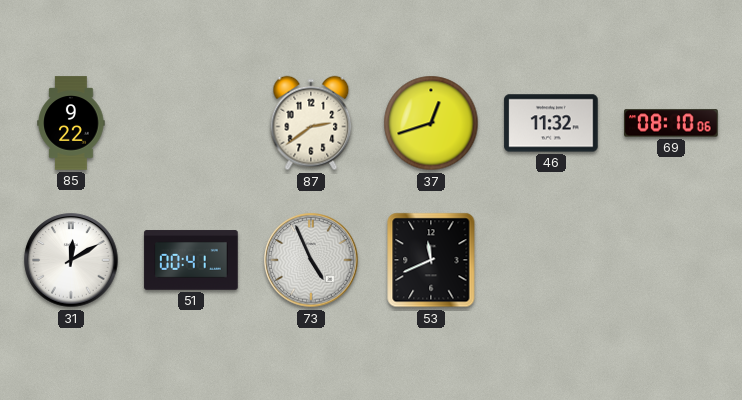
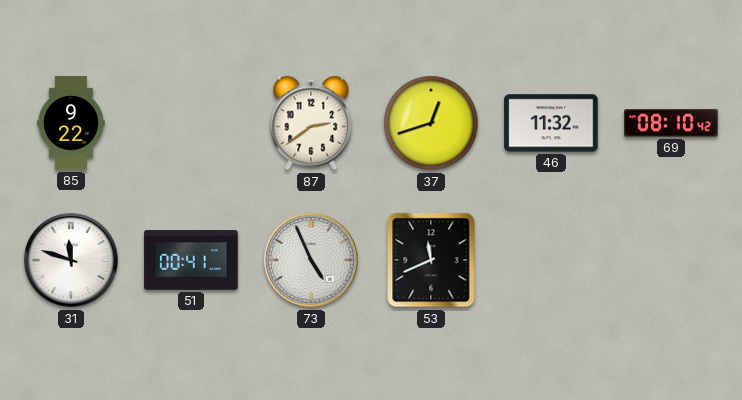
69: 08:10:06 -> 08:10:42
31: 12:10 -> 11:48
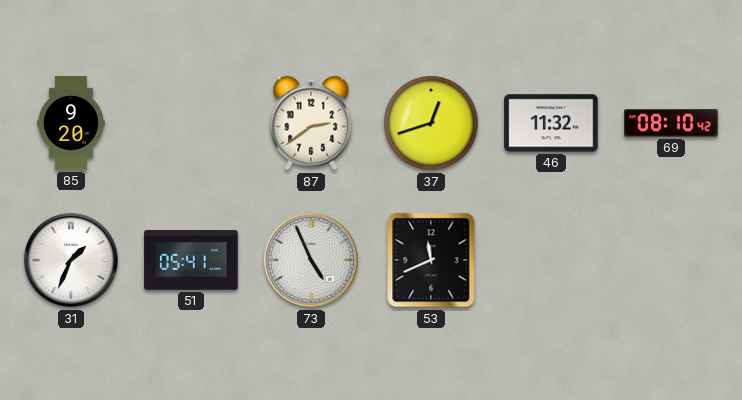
85: 9:22 -> 9:20
31: 11:48 -> 1:34
51: 00:41 -> 05:41
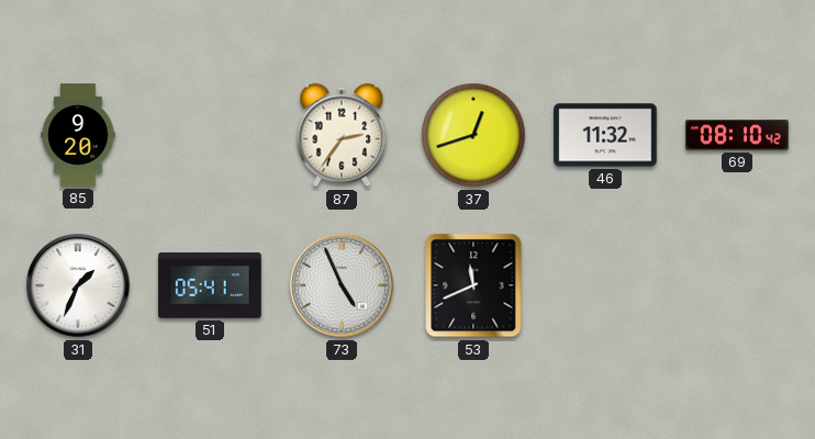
87: 2:39 -> 2:36
